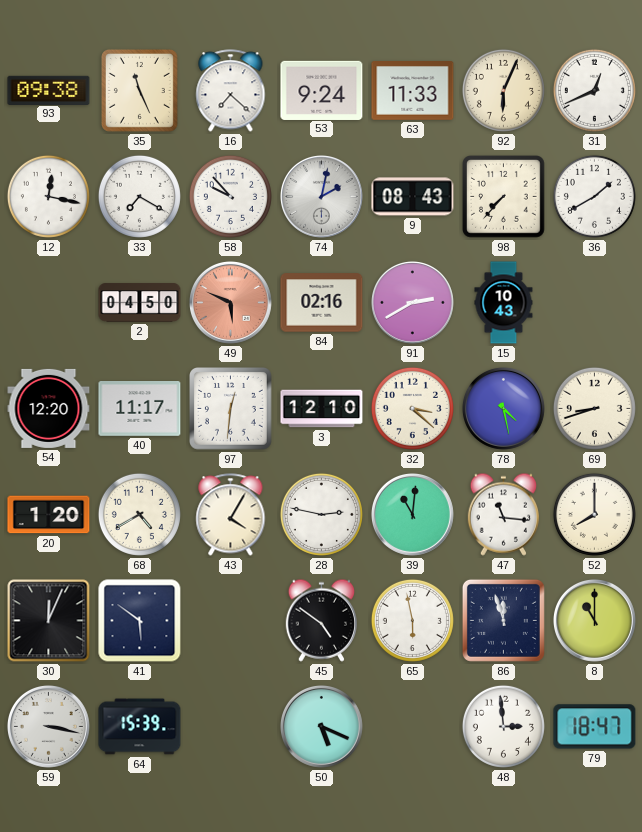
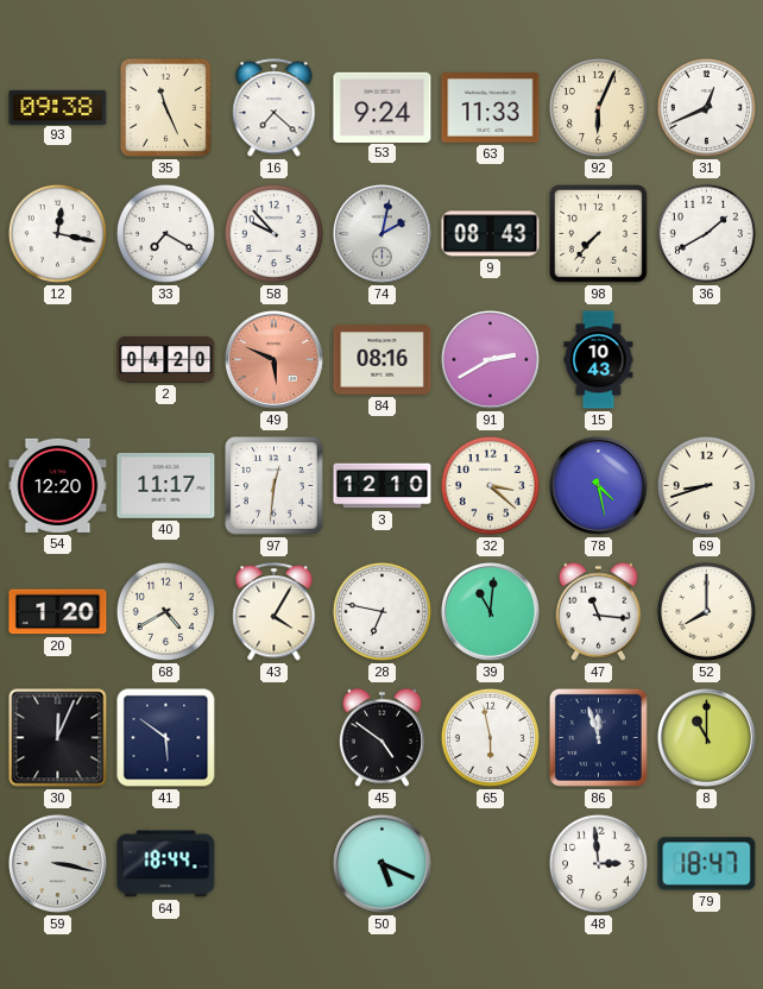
2: 04:50 -> 04:20
84: 02:16 -> 08:16
28: 2:47 -> 6:47
64: 15:39 -> 18:44
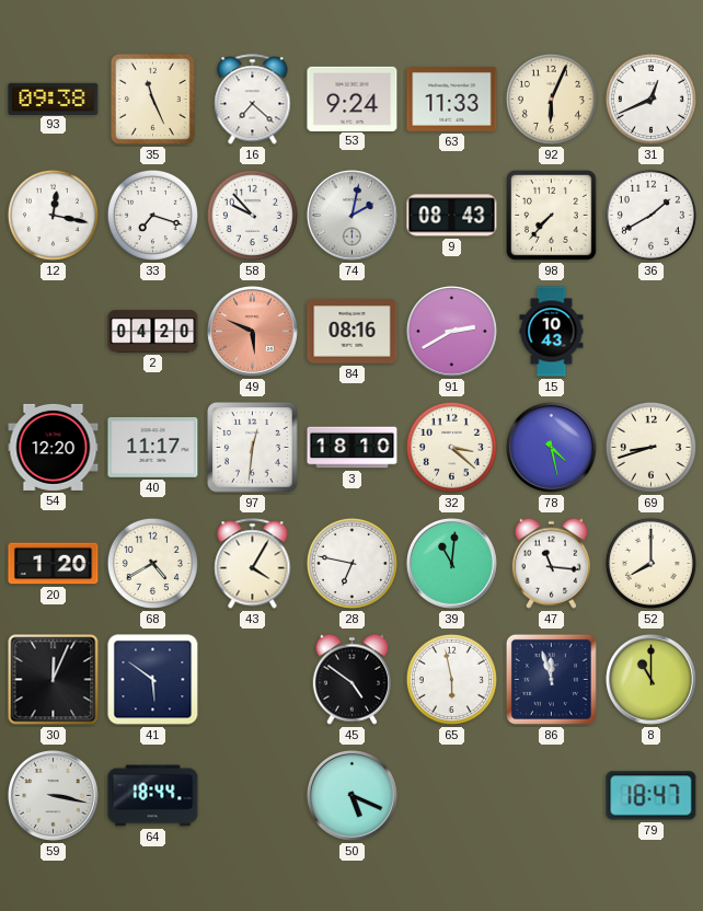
33: 7:20 -> 7:18
3: 12:10 -> 18:10
48: 2:59 -> none
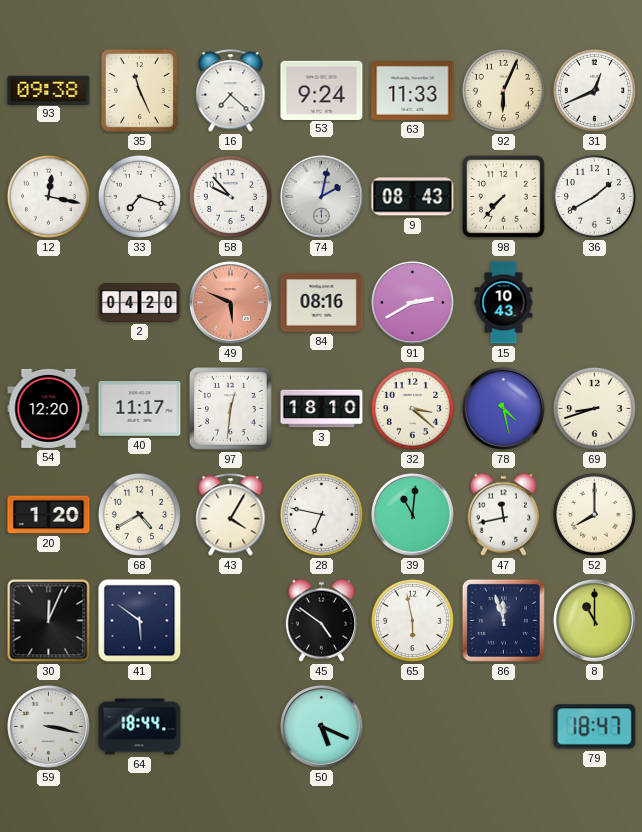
47: 11:16 -> 11:43
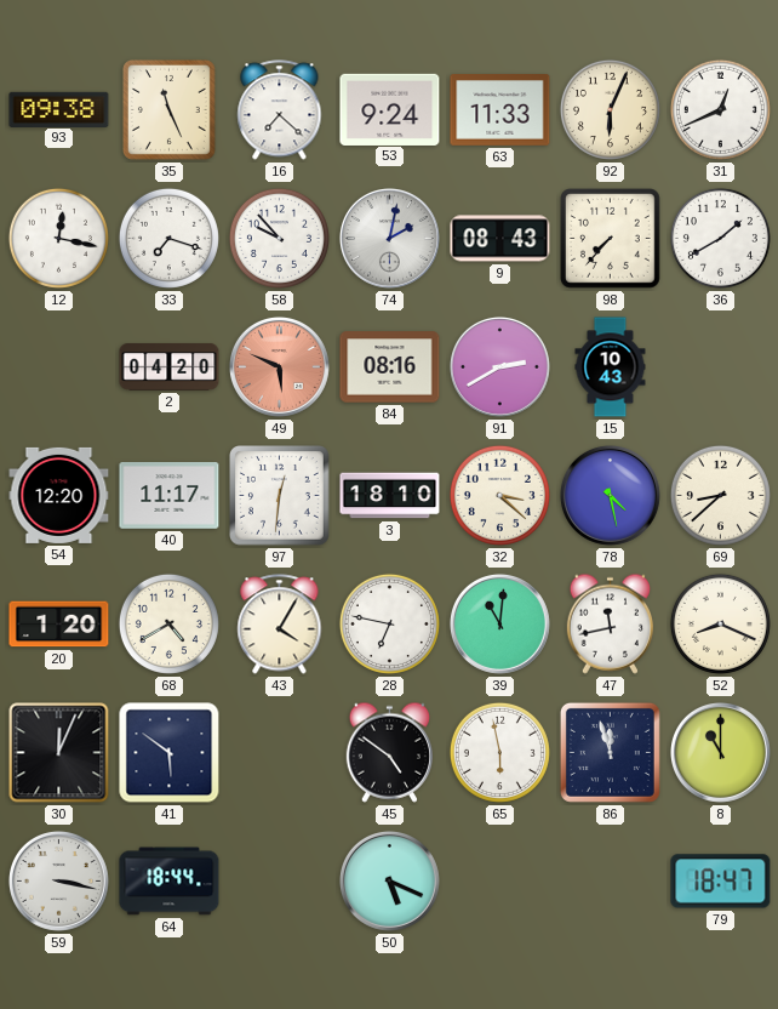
69: 8:42 -> 8:38
52: 8:00 -> 8:19
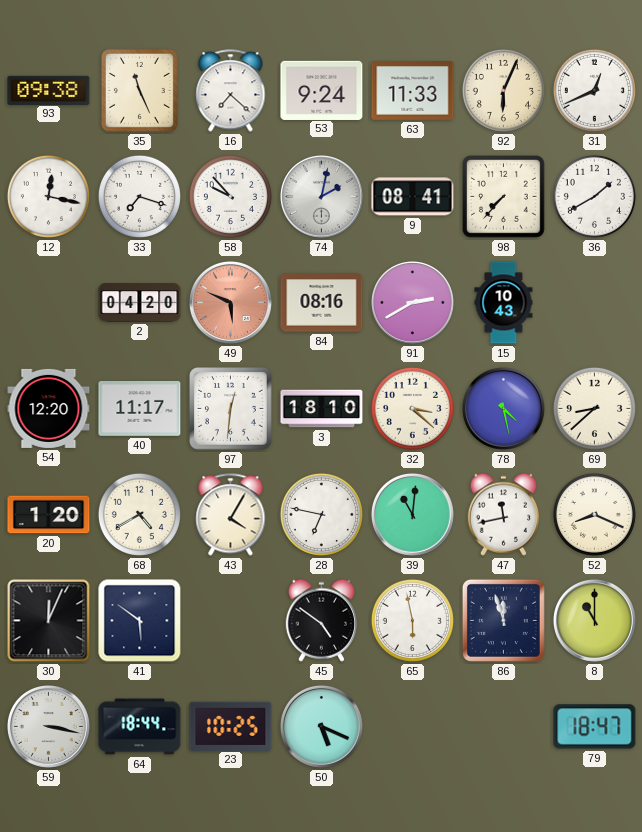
9: 08:43 -> 08:41
23: none -> 10:25
